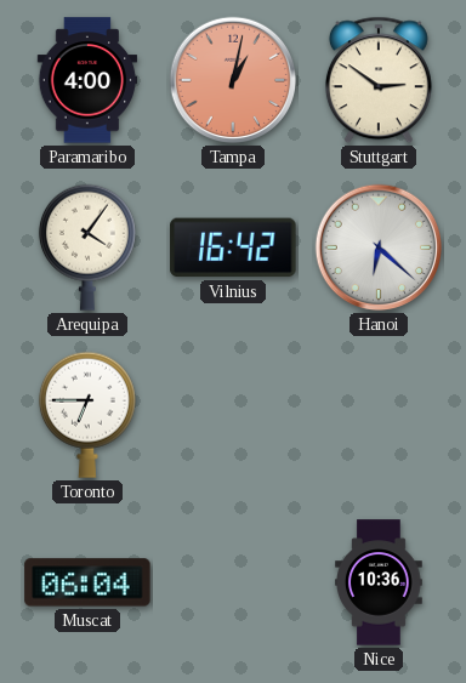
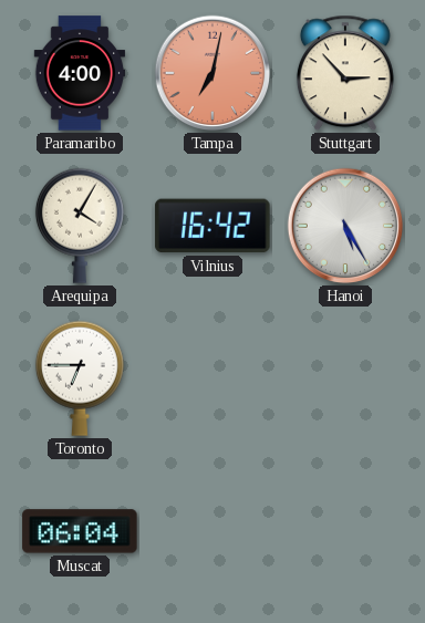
Tampa: 1:02 -> 7:02
Stuttgart: 2:51 -> 2:53
Arequipa: 4:06 -> 4:05
Hanoi: 6:22 -> 5:25
Nice: 10:36 -> none
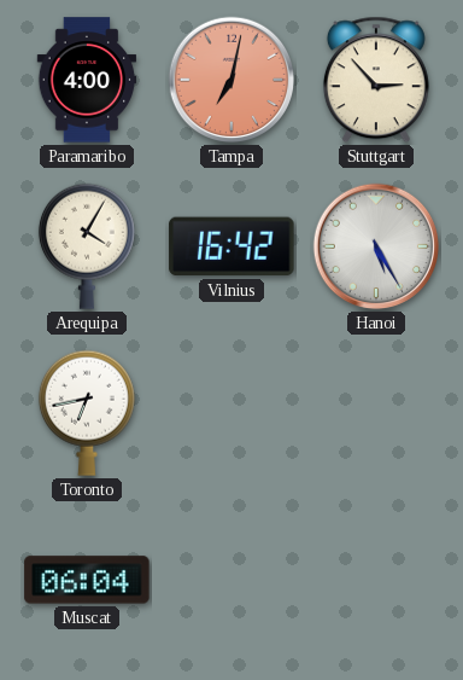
Toronto: 6:45 -> 6:43
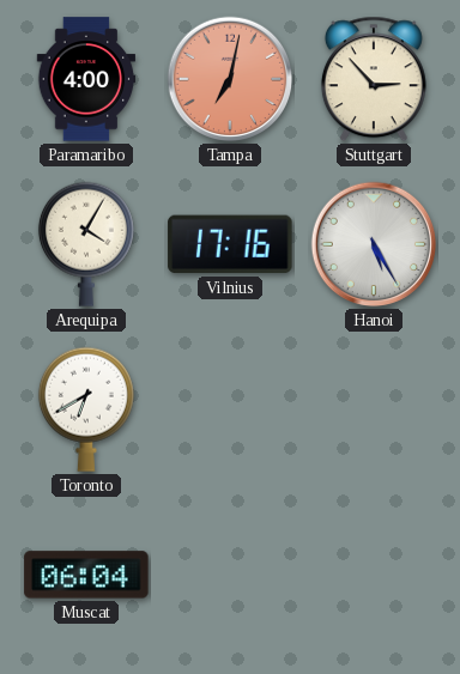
Vilnius: 16:42 -> 17:16
Toronto: 6:43 -> 6:40
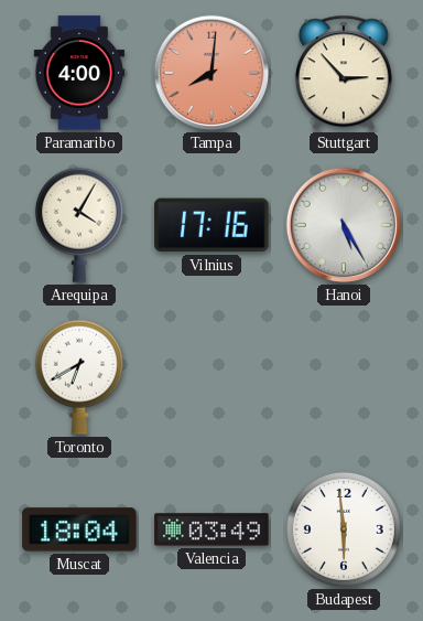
Tampa: 7:02 -> 8:01
Muscat: 06:04 -> 18:04
Valencia: none -> 03:49
Budapest: none -> 5:59
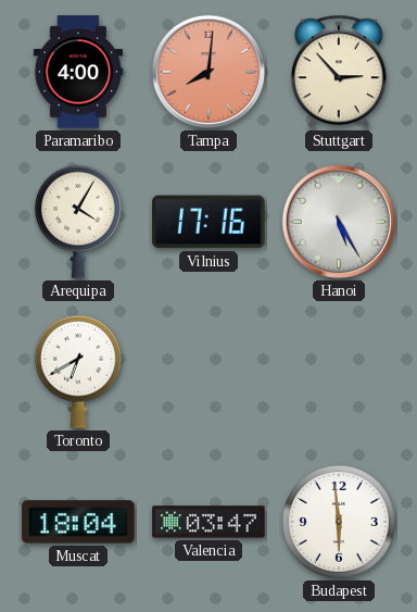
Valencia: 03:49 -> 03:47
